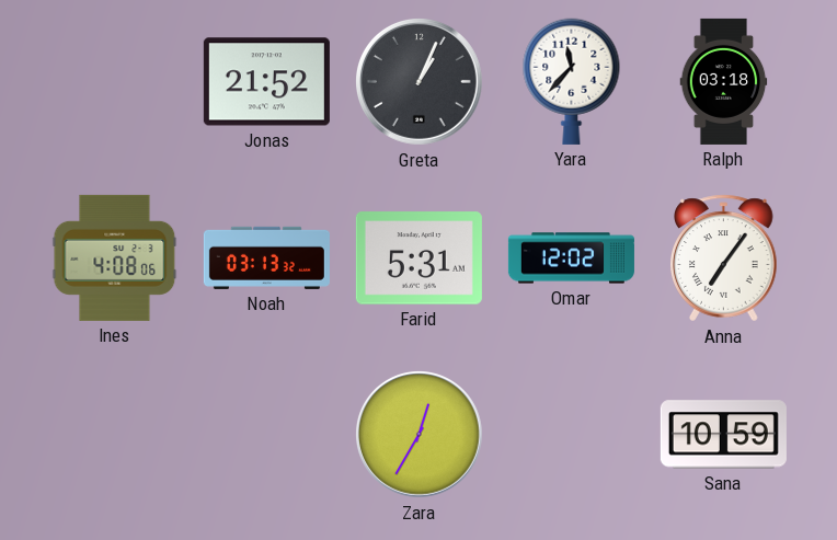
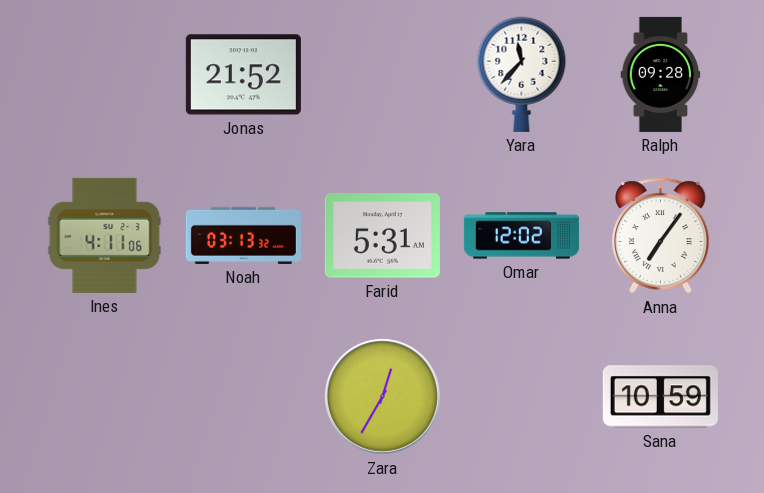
Greta: 1:04 -> none
Ralph: 03:18 -> 09:28
Ines: 4:08 -> 4:11
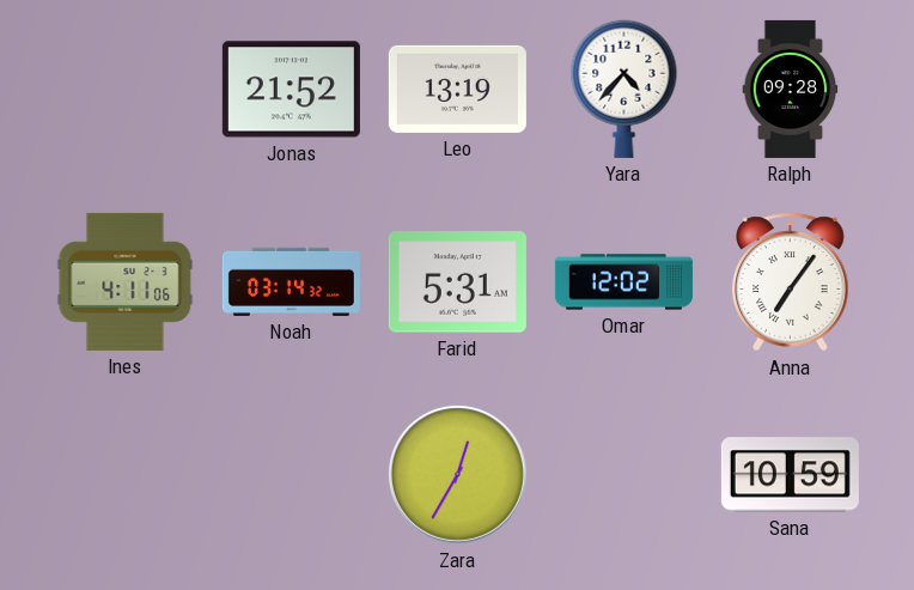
Leo: none -> 13:19
Yara: 11:37 -> 4:37
Noah: 03:13 -> 03:14
